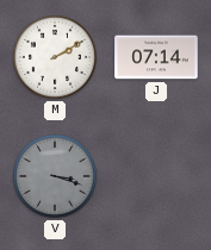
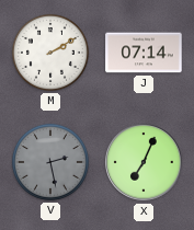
V: 3:18 -> 2:28
X: none -> 7:04
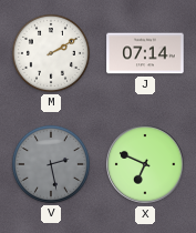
X: 7:04 -> 6:49
